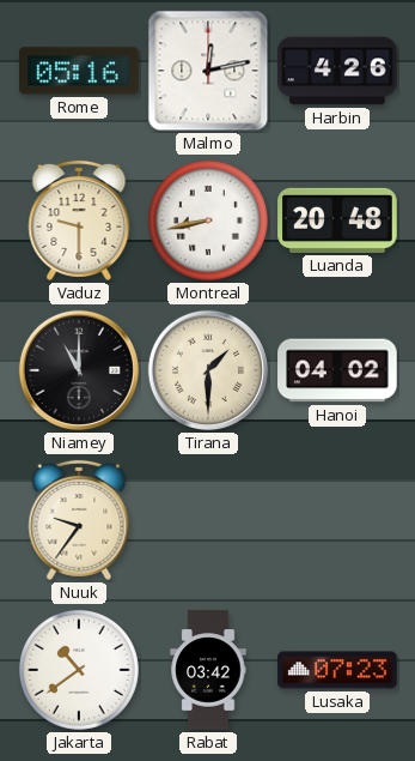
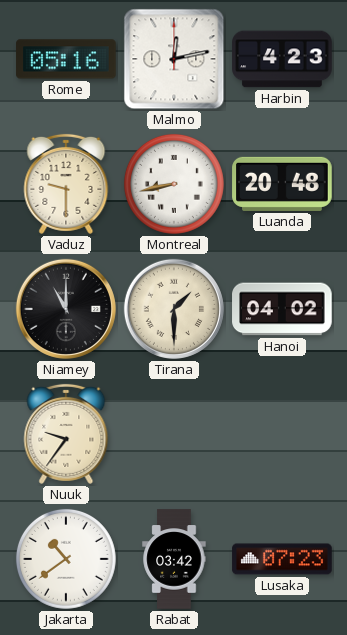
Harbin: 4:26 -> 4:23
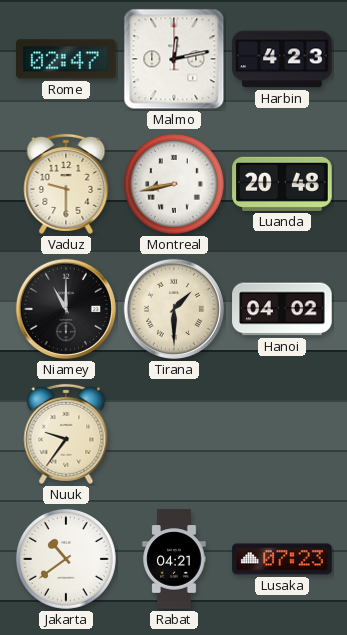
Rome: 05:16 -> 02:47
Rabat: 03:42 -> 04:21
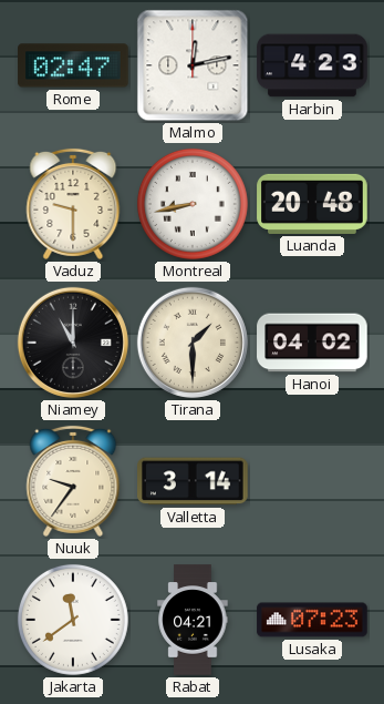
Valletta: none -> 3:14
Jakarta: 10:39 -> 11:39
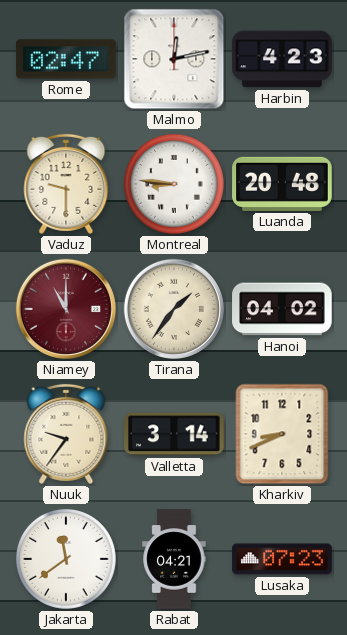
Montreal: 8:43 -> 8:46
Niamey dial: black -> burgundy
Tirana: 1:30 -> 1:36
Kharkiv: none -> 8:41
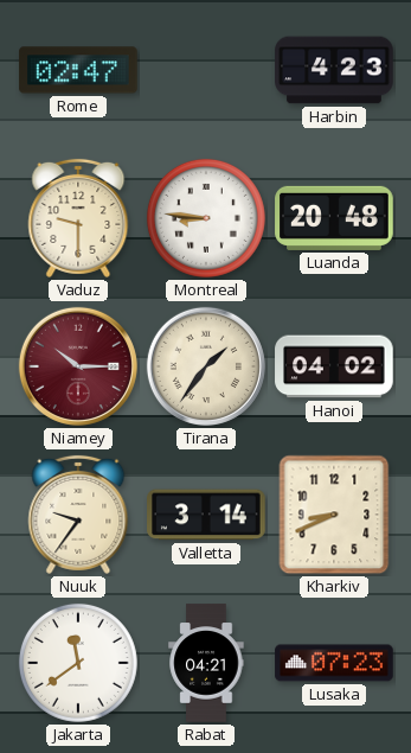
Malmo: 12:13 -> none
Niamey: 11:00 -> 10:15
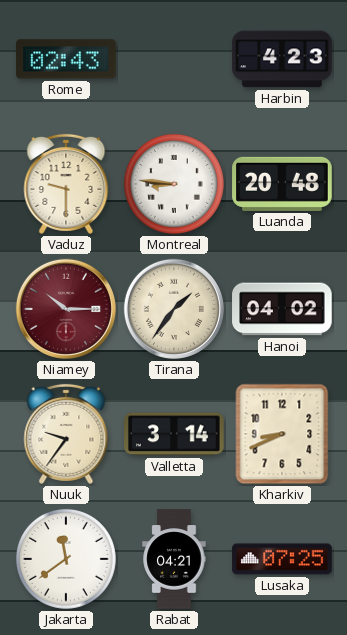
Rome: 02:47 -> 02:43
Lusaka: 07:23 -> 07:25
